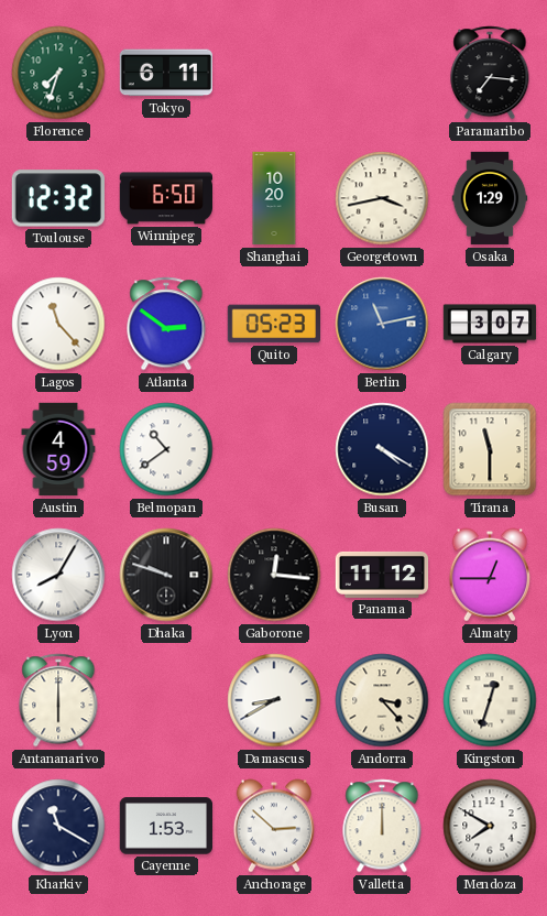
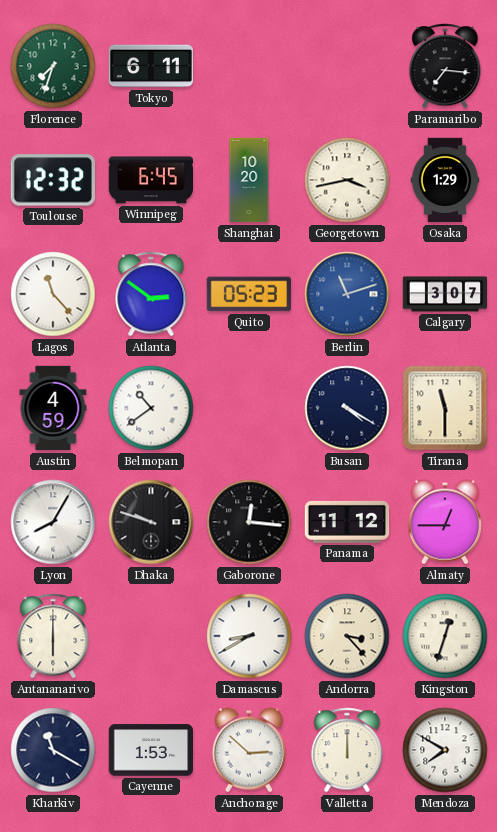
Winnipeg: 6:50 -> 6:45
Berlin: 11:13 -> 11:12
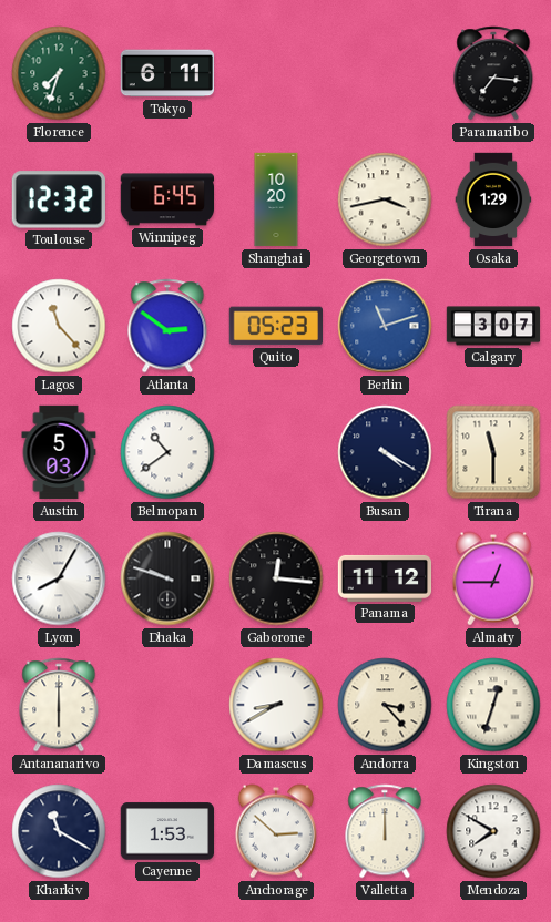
Austin: 4:59 -> 5:03
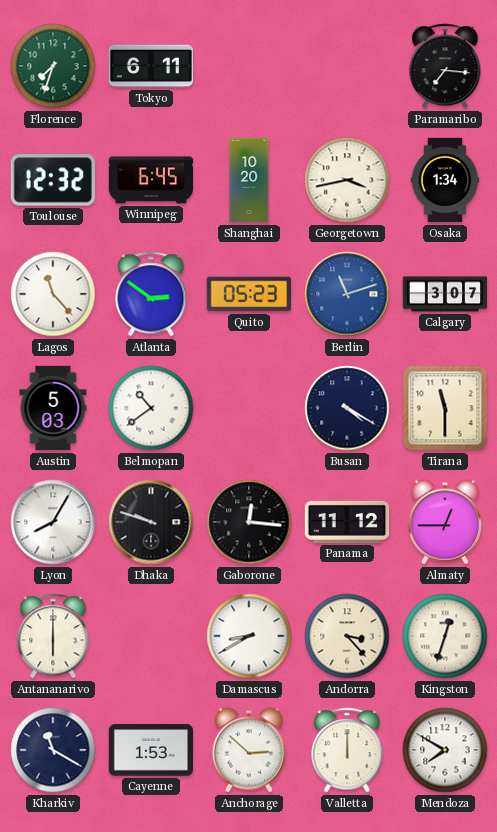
Osaka: 1:29 -> 1:34
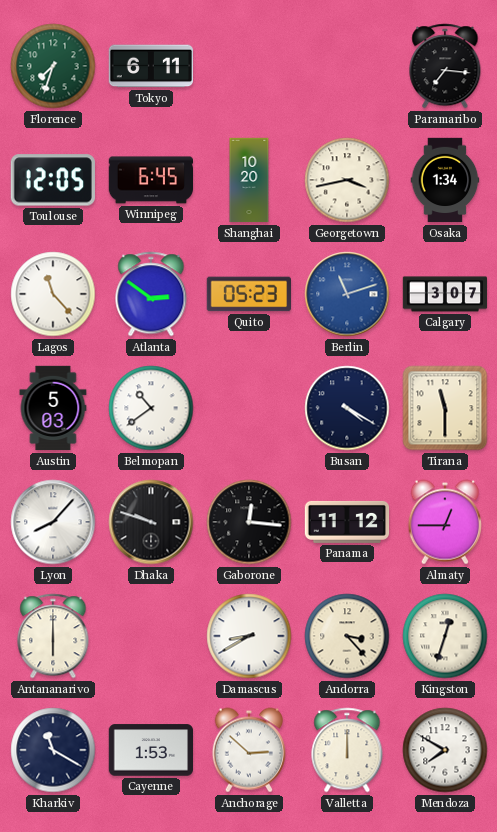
Toulouse: 12:32 -> 12:05
Lyon: 8:05 -> 8:07
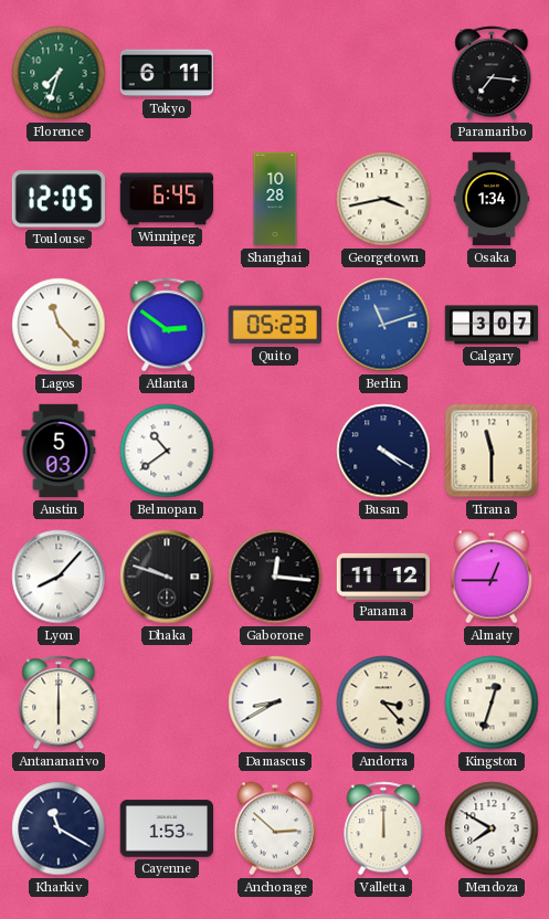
Shanghai: 10:20 -> 10:28
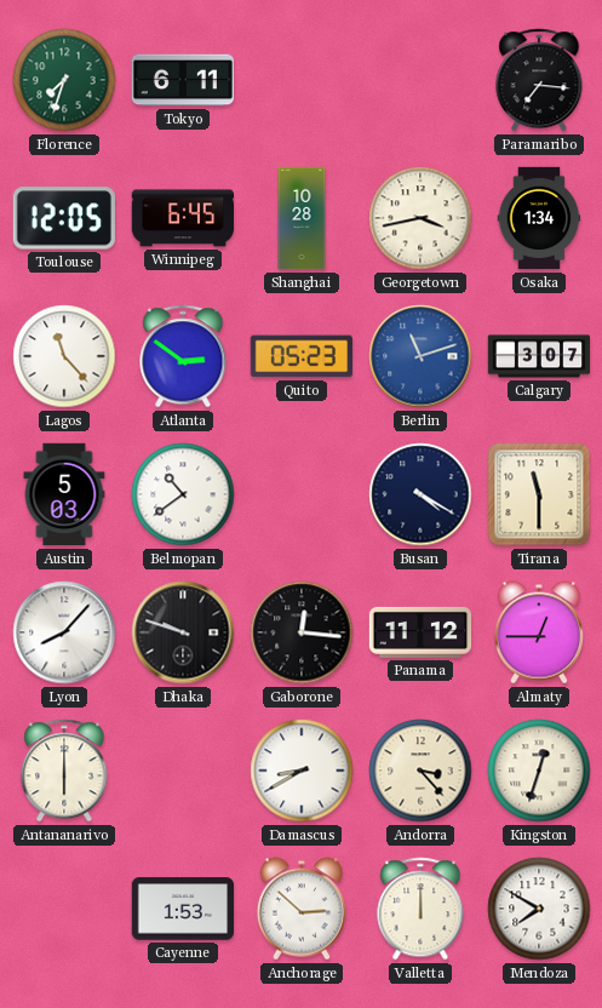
Kharkiv: 11:20 -> none
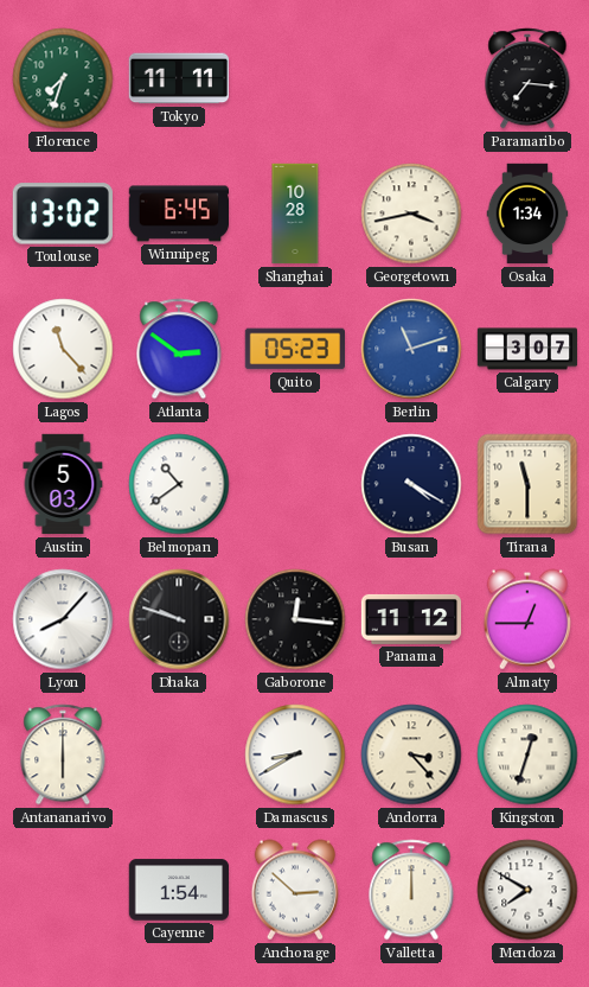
Tokyo: 6:11 -> 11:11
Toulouse: 12:05 -> 13:02
Cayenne: 1:53 -> 1:54
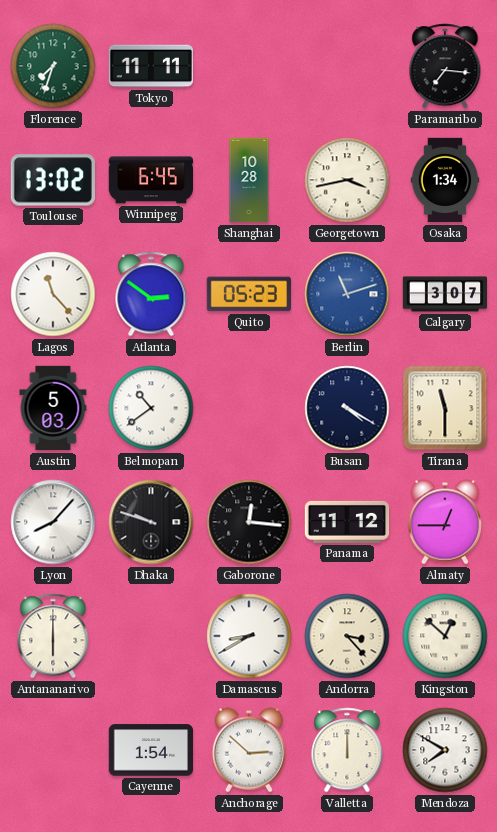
Kingston: 12:33 -> 12:52
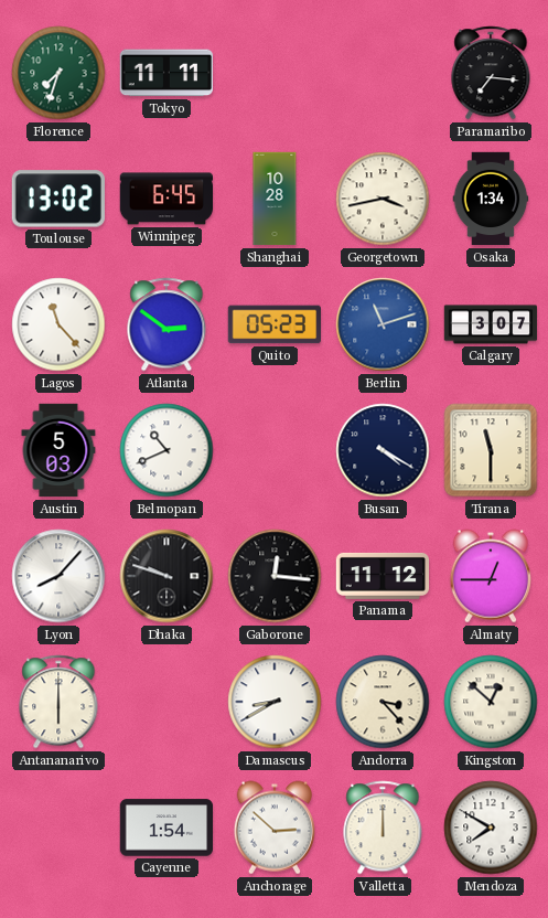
Belmopan: 10:39 -> 10:41
